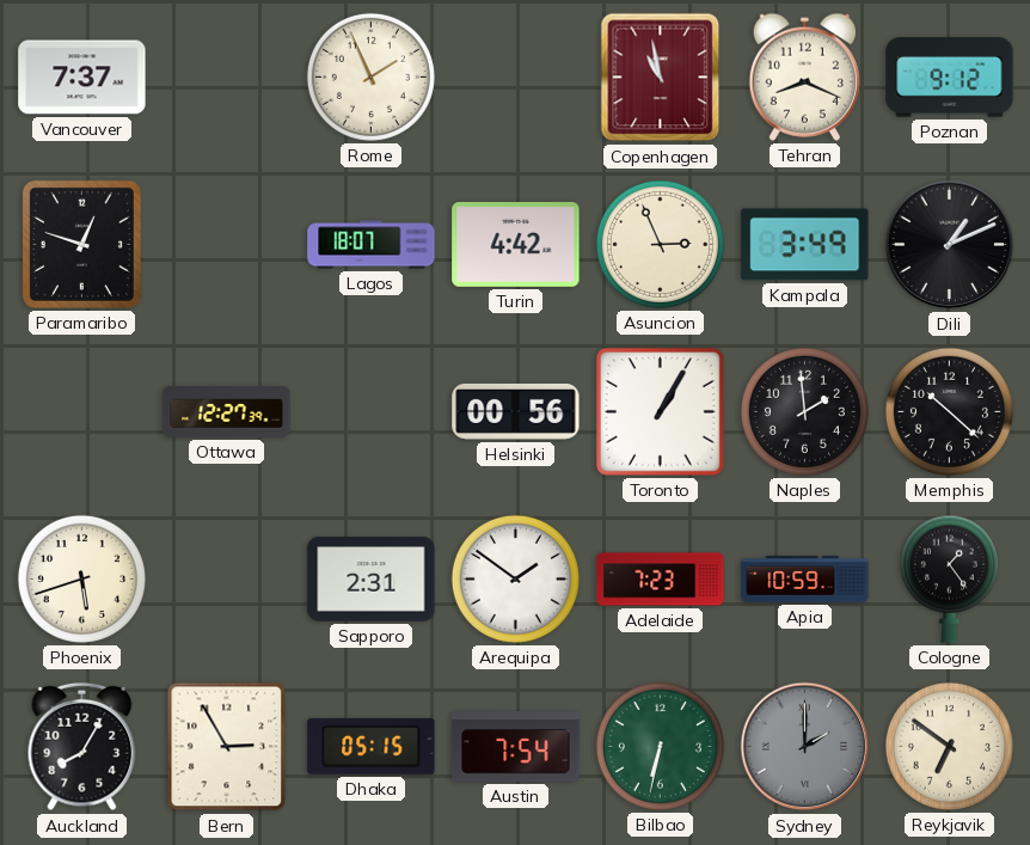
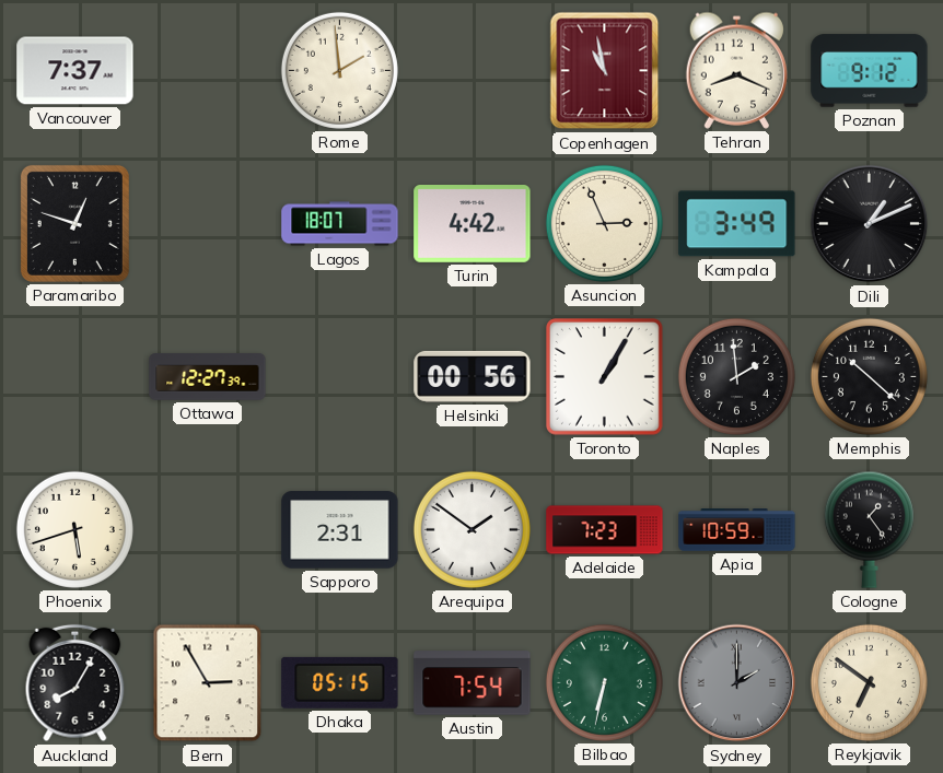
Rome: 1:56 -> 1:59
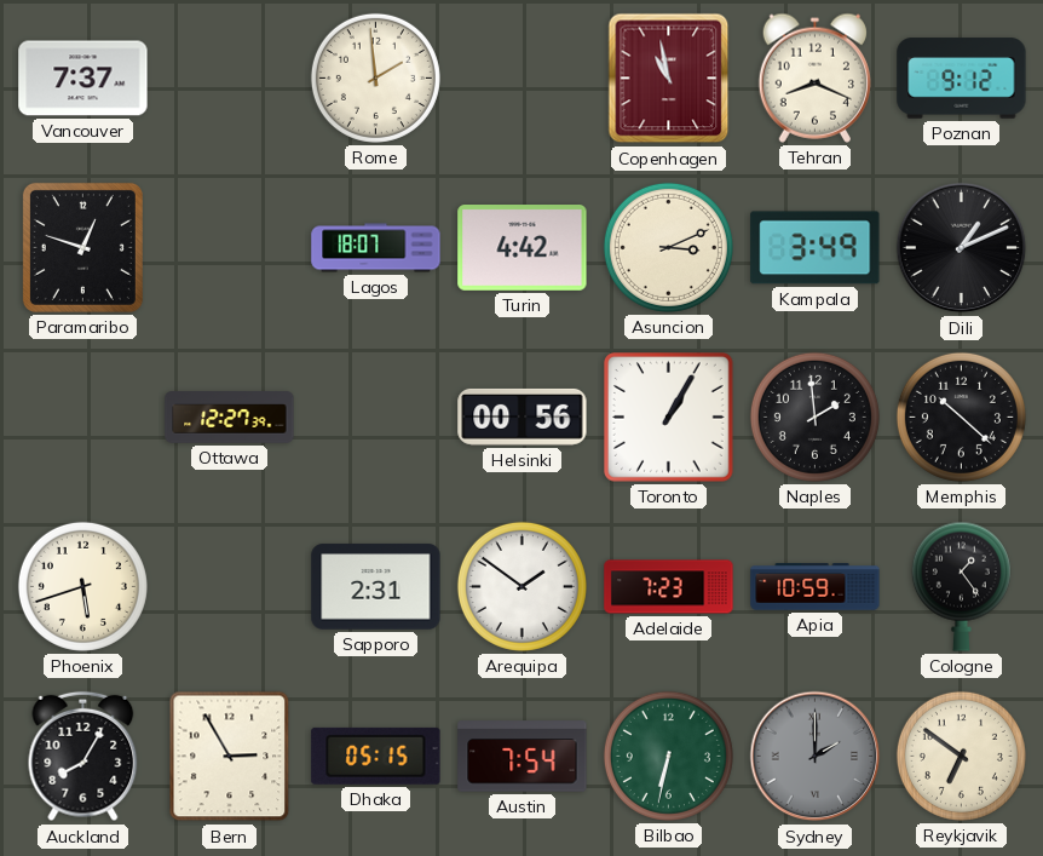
Asuncion: 2:56 -> 3:11
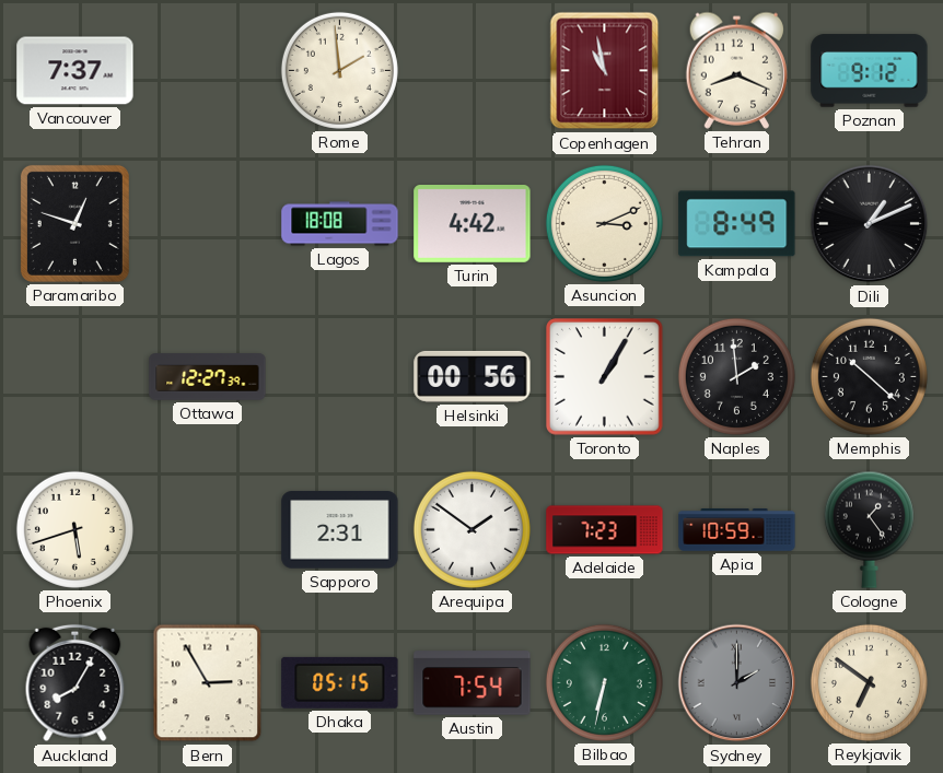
Lagos: 18:07 -> 18:08
Kampala: 3:49 -> 8:49
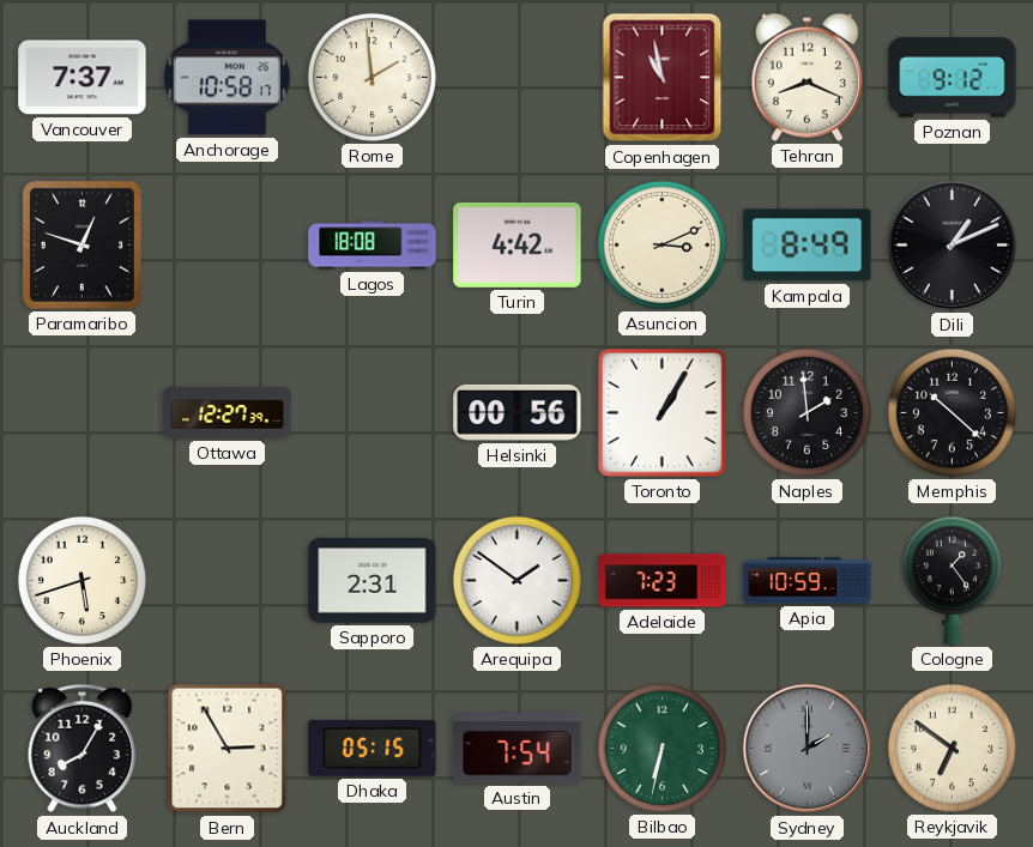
Anchorage: none -> 10:58
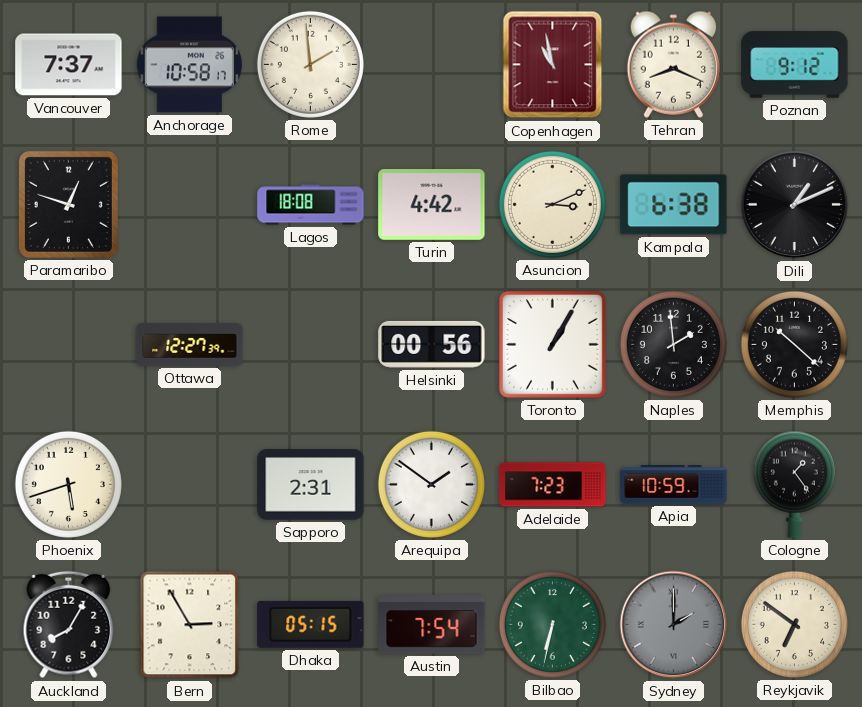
Kampala: 8:49 -> 6:38
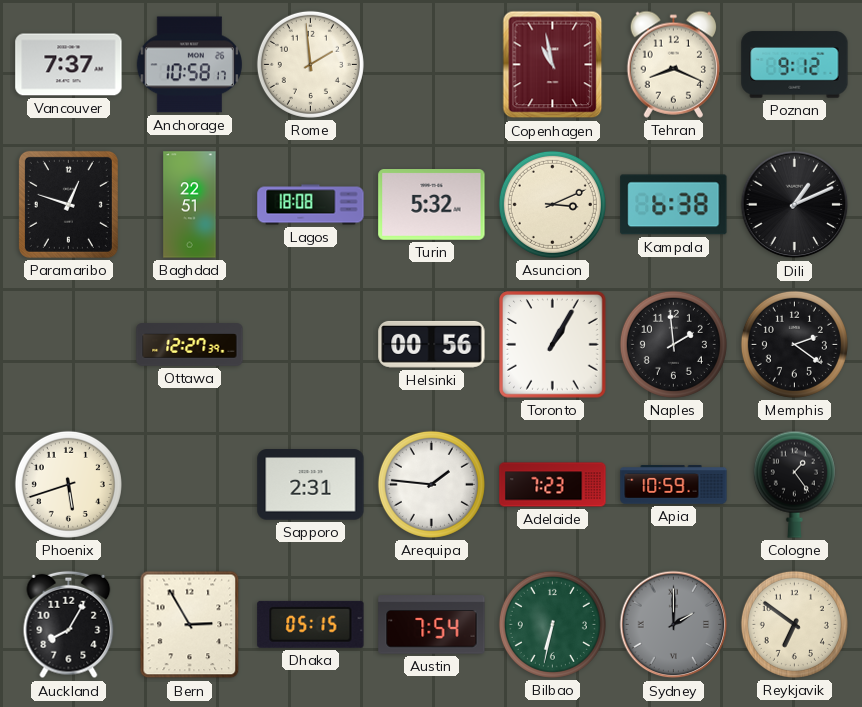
Baghdad: none -> 22:51
Turin: 4:42 -> 5:32
Memphis: 10:22 -> 2:21
Arequipa: 1:51 -> 1:46
